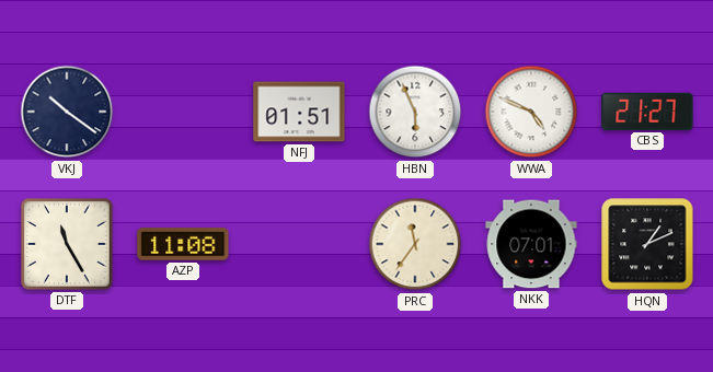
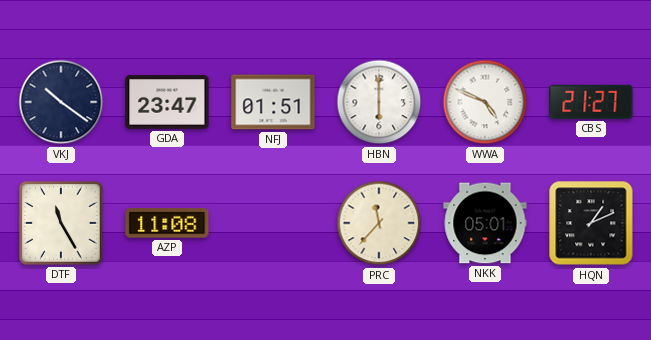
GDA: none -> 23:47
HBN: 5:56 -> 6:00
PRC: 11:36 -> 11:37
NKK: 07:01 -> 05:01
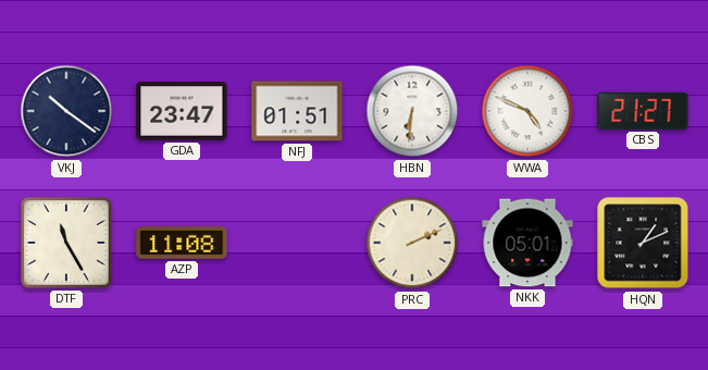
HBN: 6:00 -> 6:31
PRC: 11:37 -> 2:11
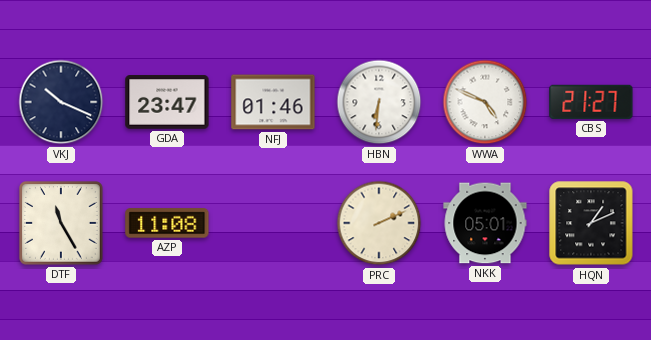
VKJ: 10:21 -> 10:19
NFJ: 01:51 -> 01:46
